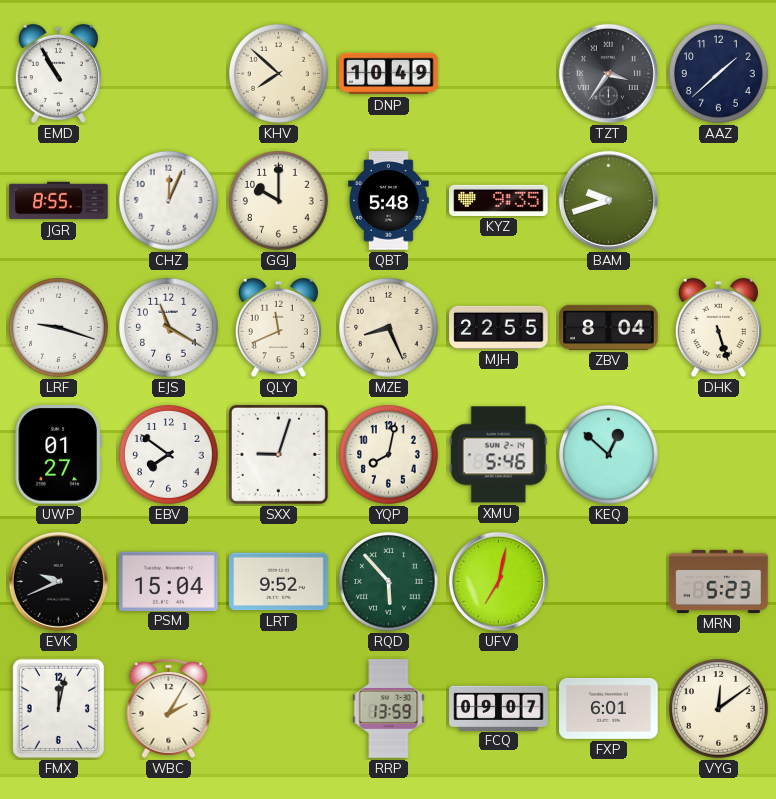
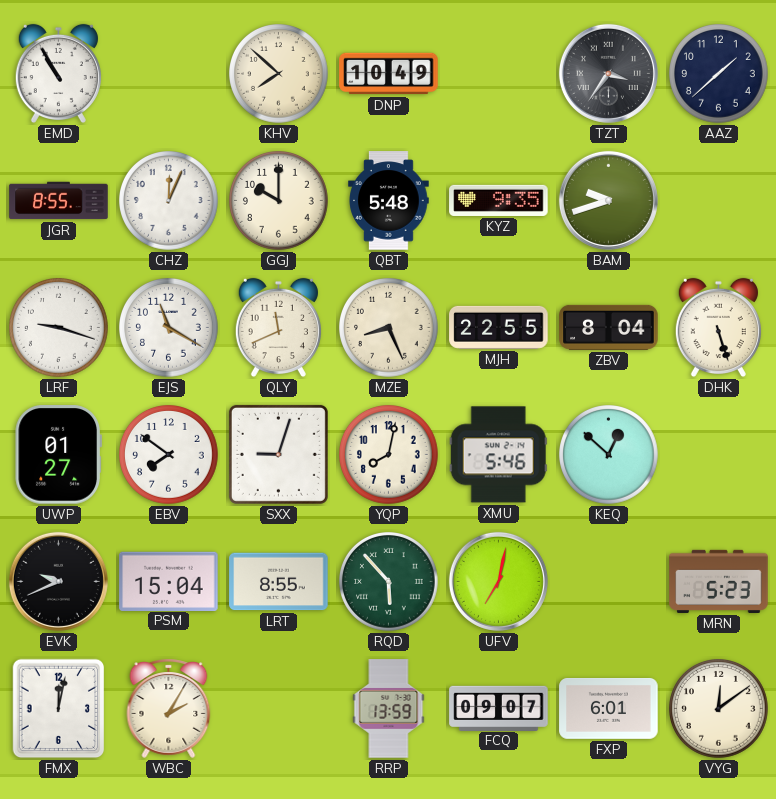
LRT: 9:52 -> 8:55
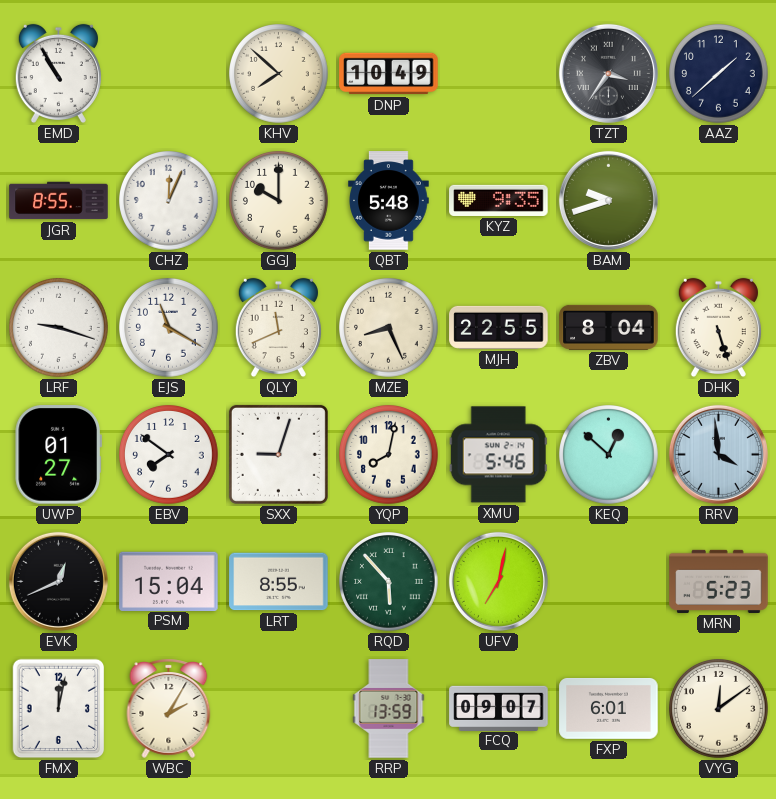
RRV: none -> 3:59
EVK: 9:41 -> 12:41
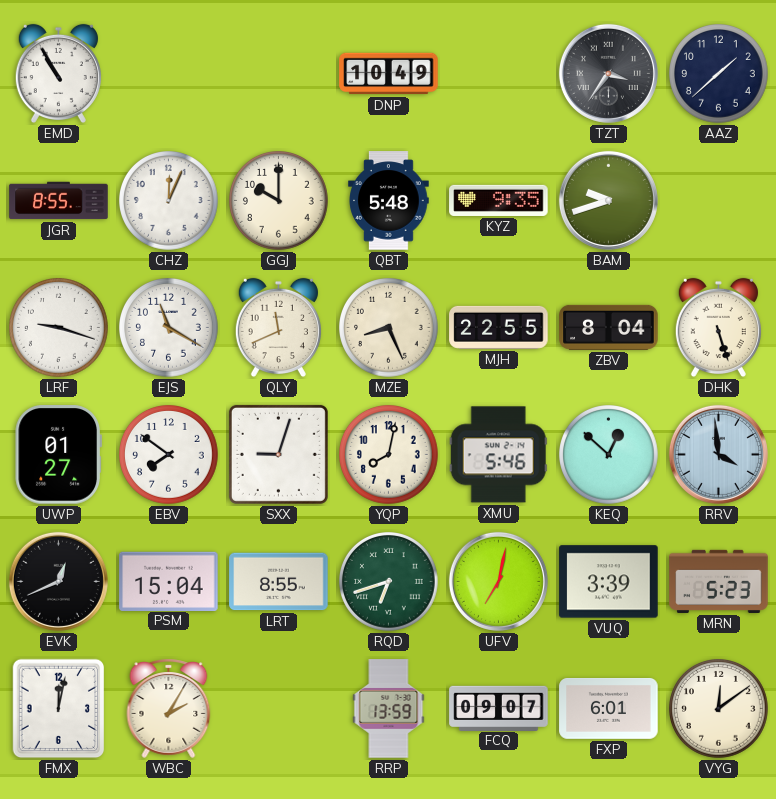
KHV: 7:52 -> none
RQD: 5:53 -> 6:42
VUQ: none -> 3:39
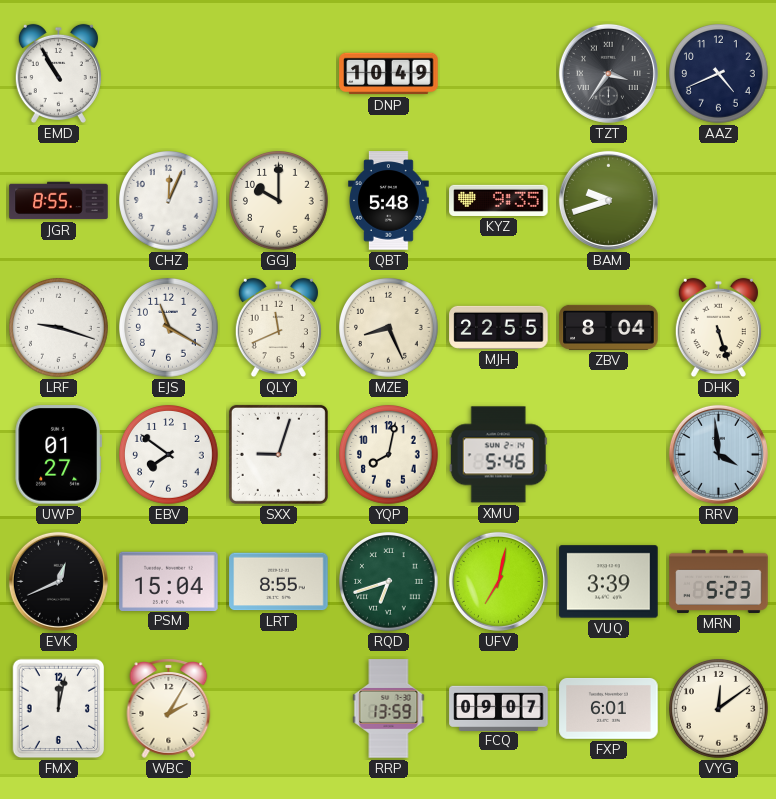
AAZ: 1:38 -> 4:41
KEQ: 12:52 -> none
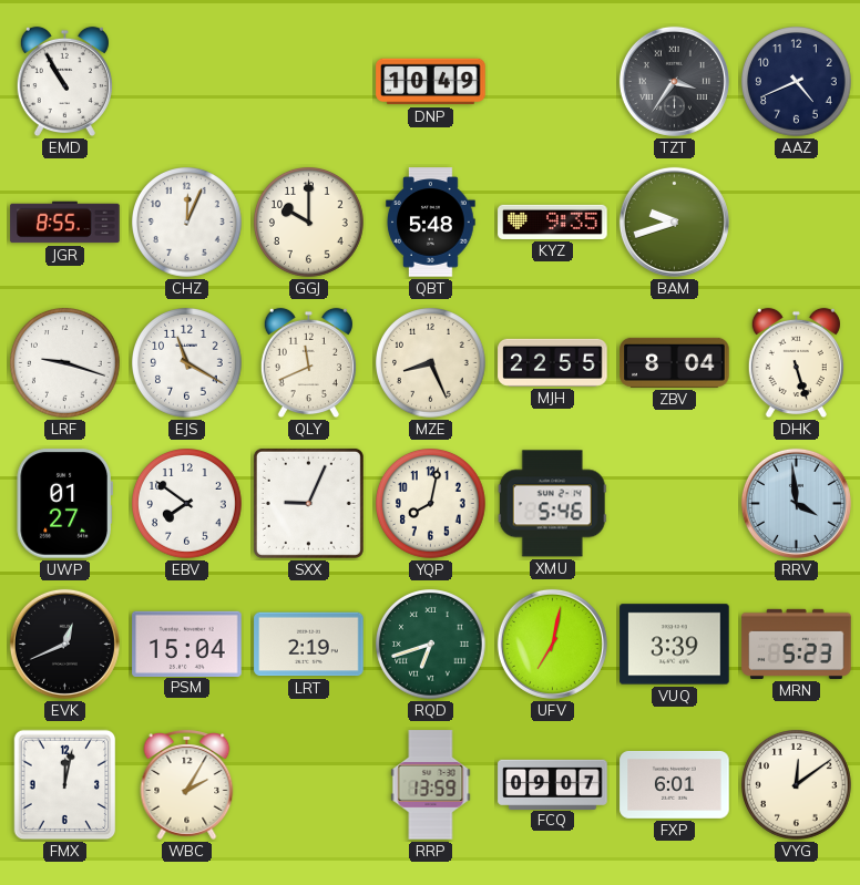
SXX: 9:03 -> 9:04
LRT: 8:55 -> 2:19
